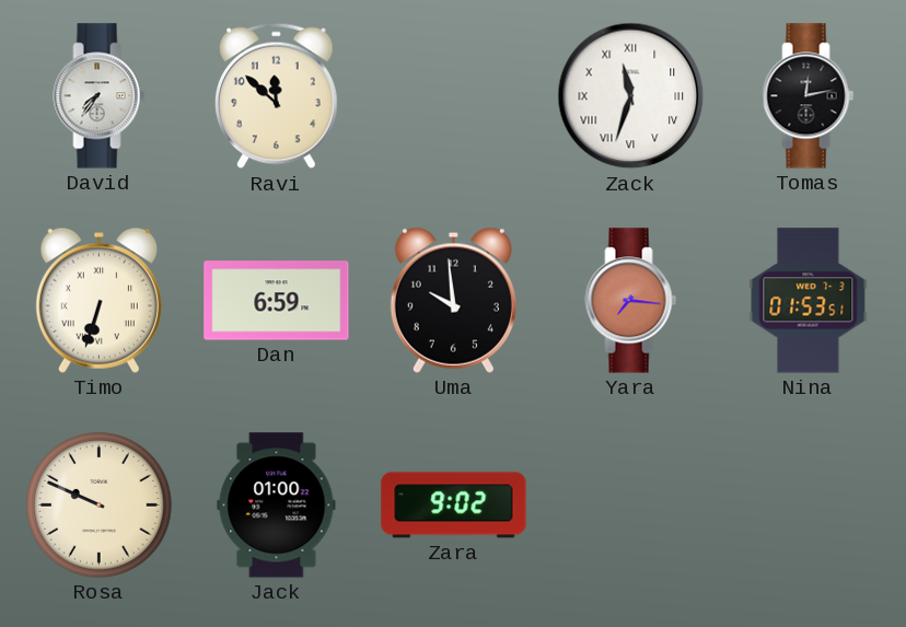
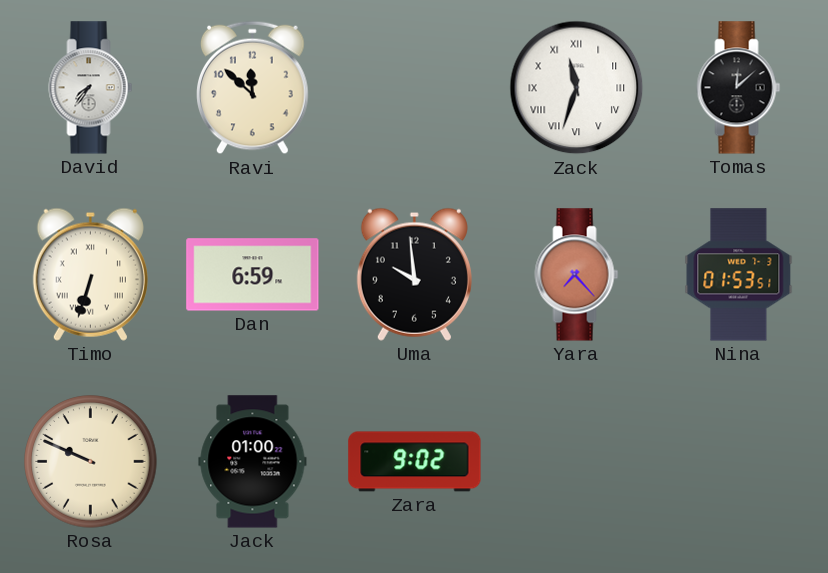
Tomas: 12:13 -> 12:08
Yara: 7:16 -> 7:23
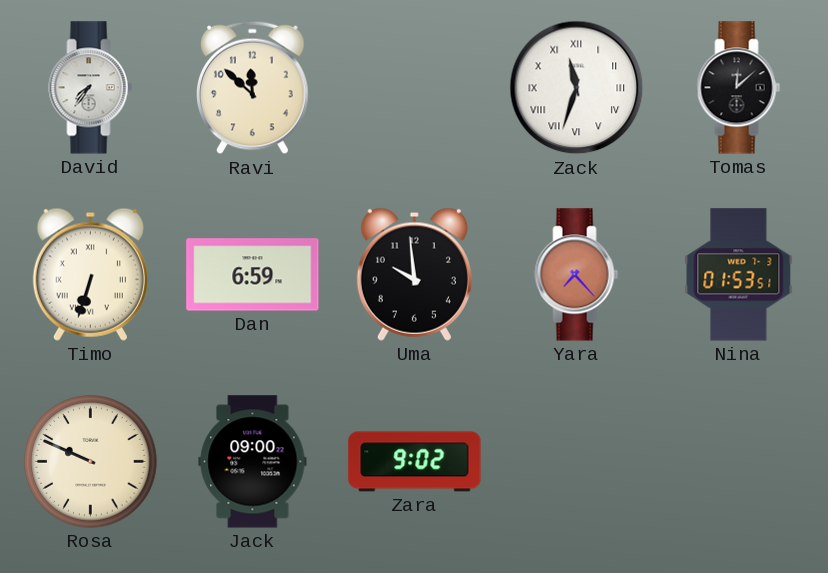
Jack: 01:00 -> 09:00
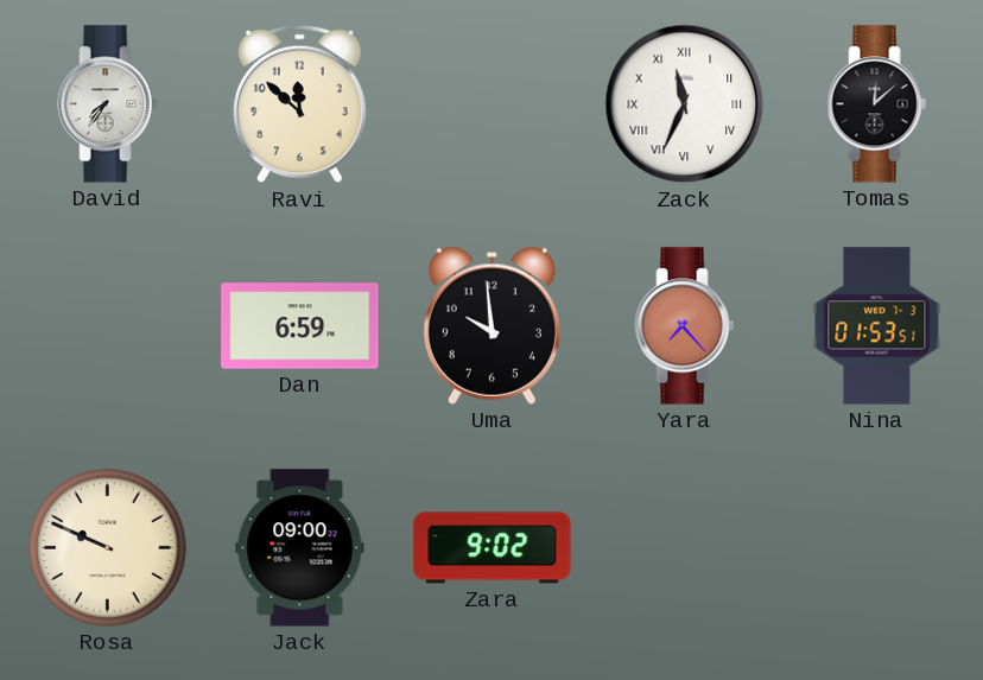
Zack: 11:33 -> 11:34
Timo: 6:33 -> none
